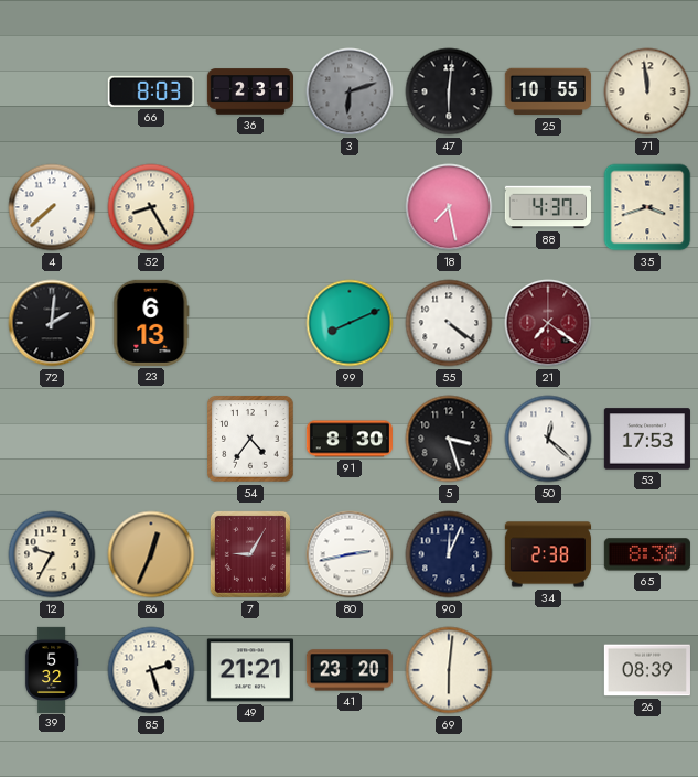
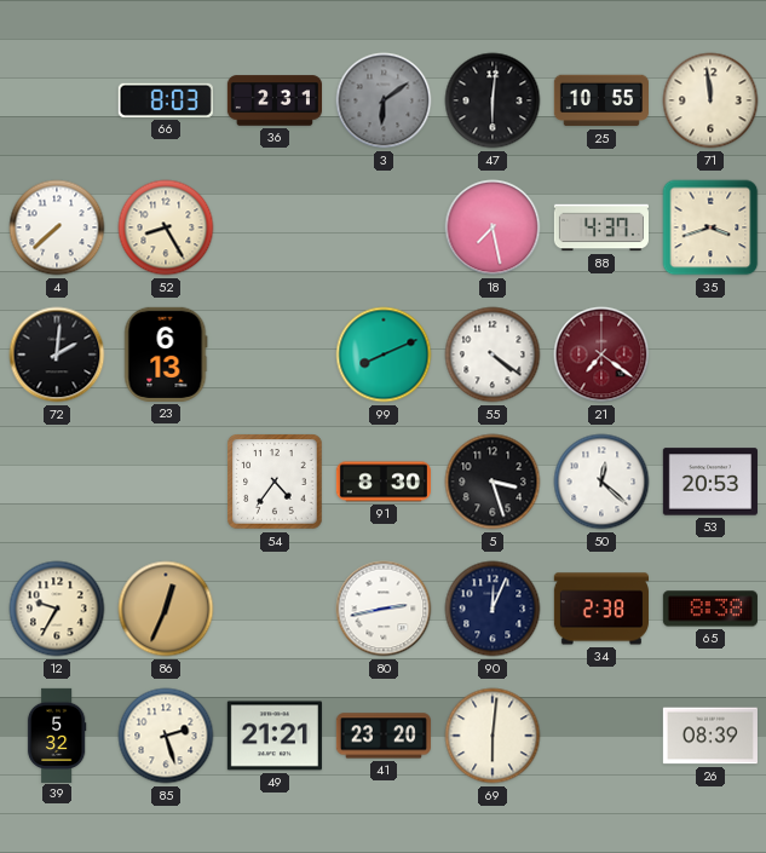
3: 6:12 -> 6:09
53: 17:53 -> 20:53
7: 9:05 -> none
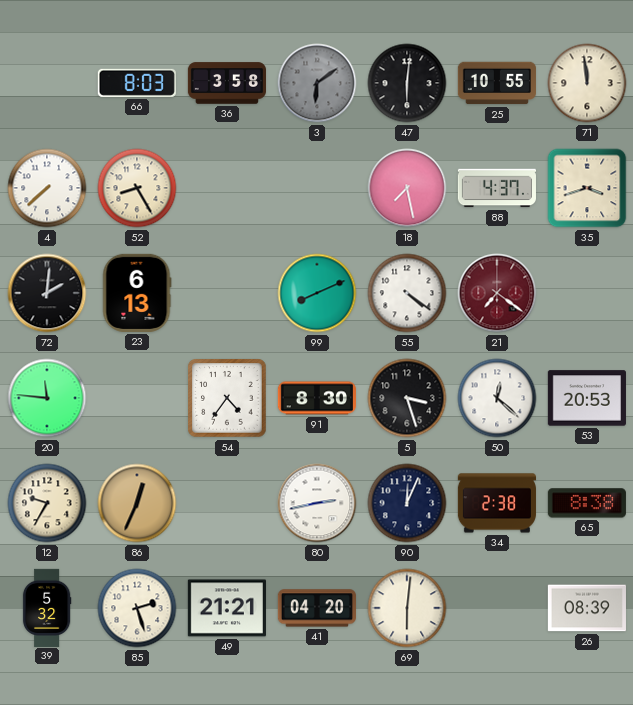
36: 2:31 -> 3:58
20: none -> 11:46
41: 23:20 -> 04:20
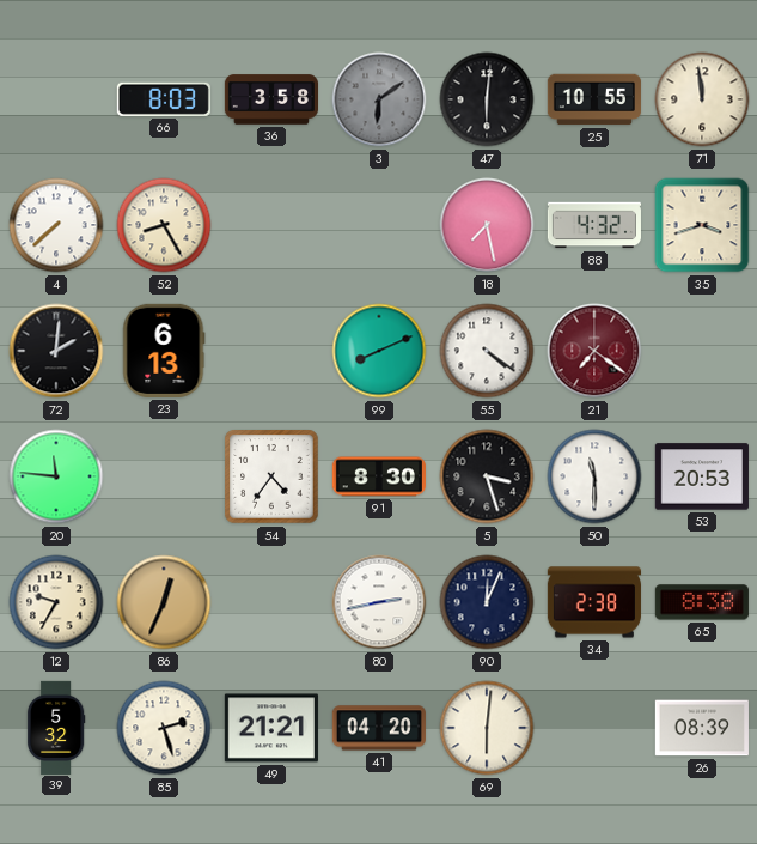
88: 4:37 -> 4:32
50: 12:22 -> 11:30
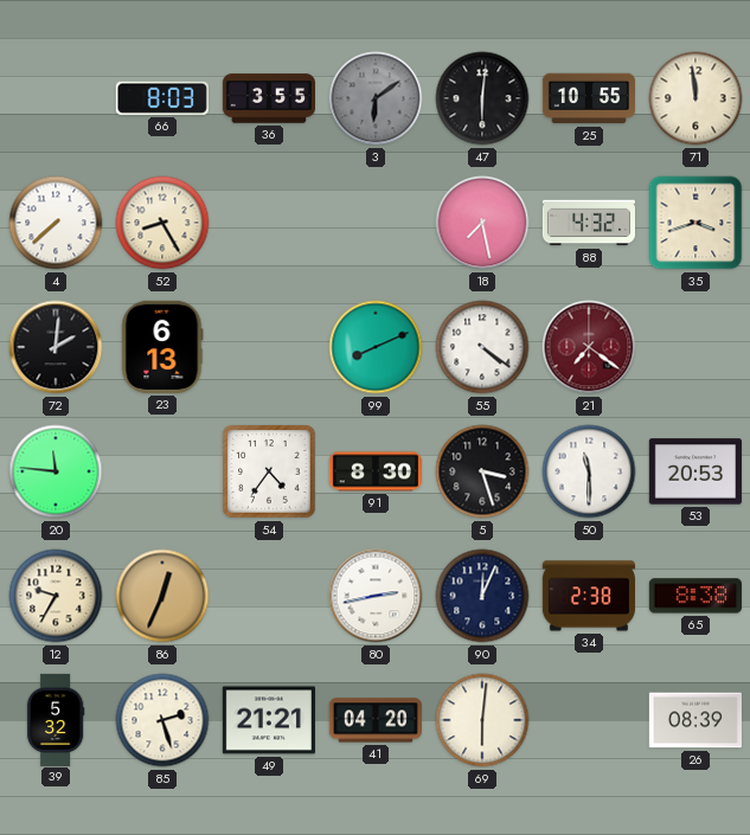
36: 3:58 -> 3:55
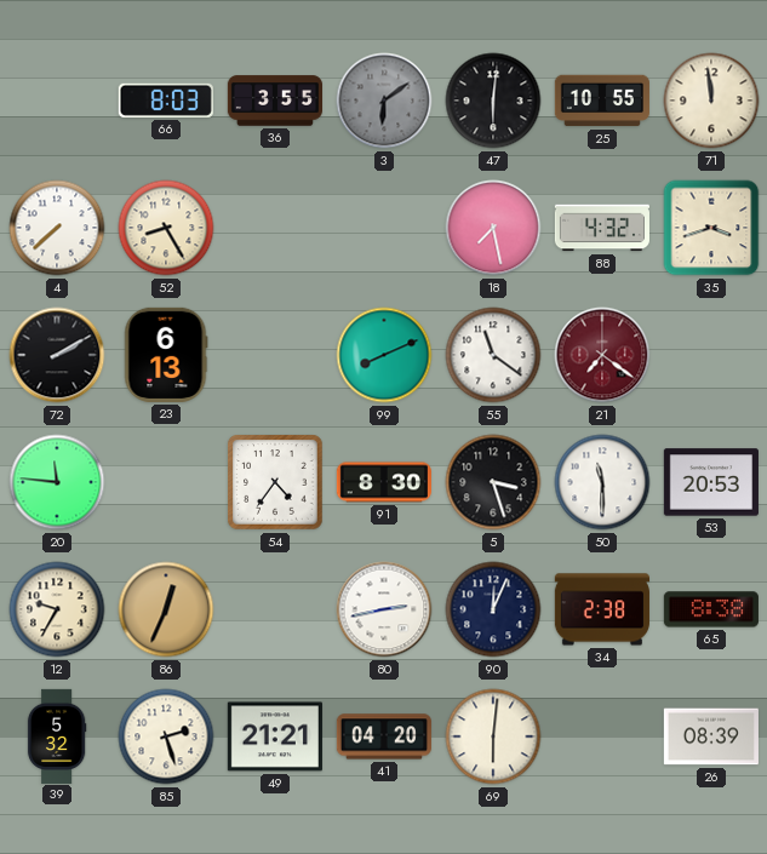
72: 2:01 -> 2:10
55: 4:21 -> 11:21
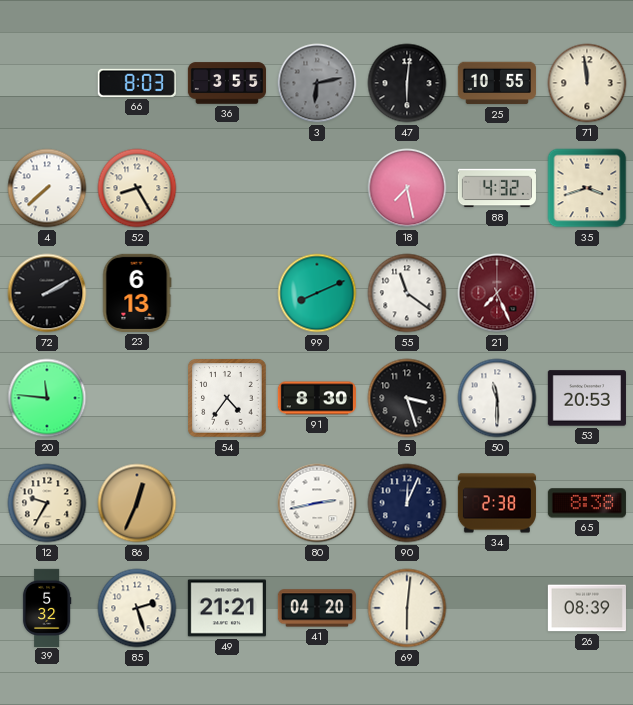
3: 6:09 -> 6:13
21: 7:21 -> 7:26
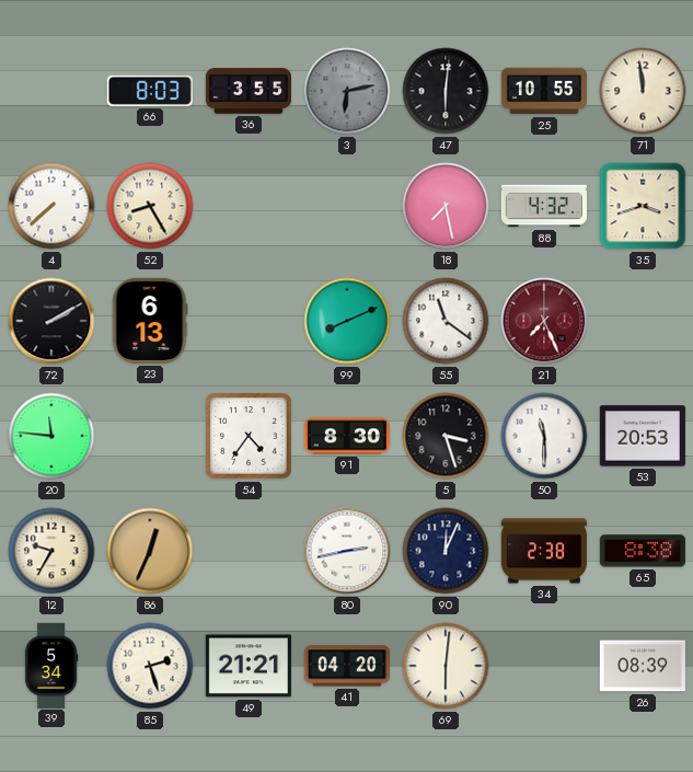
39: 5:32 -> 5:34
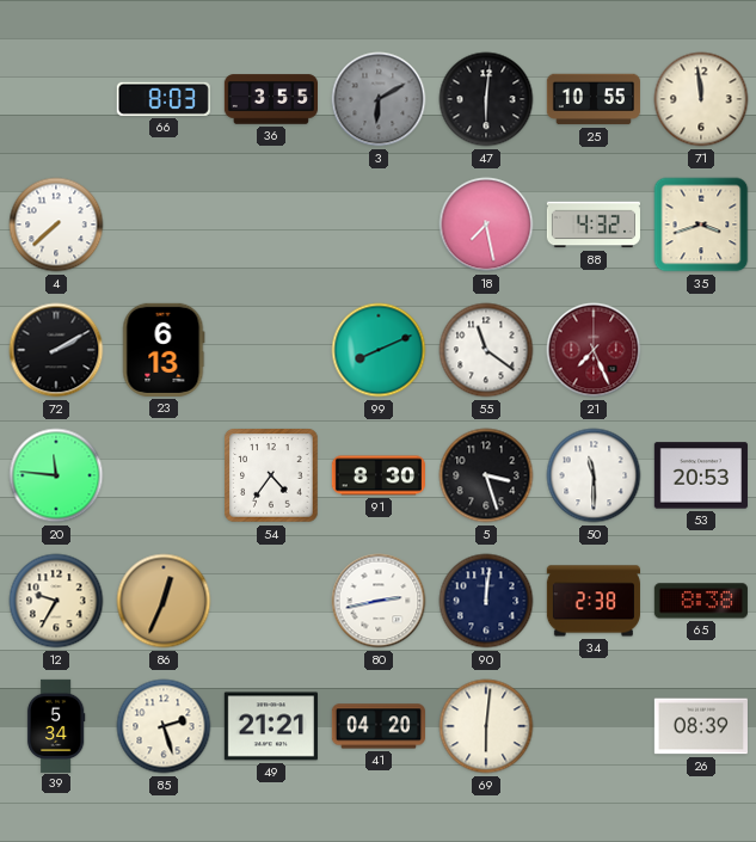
3: 6:13 -> 6:10
52: 8:25 -> none
90: 12:04 -> 12:01
